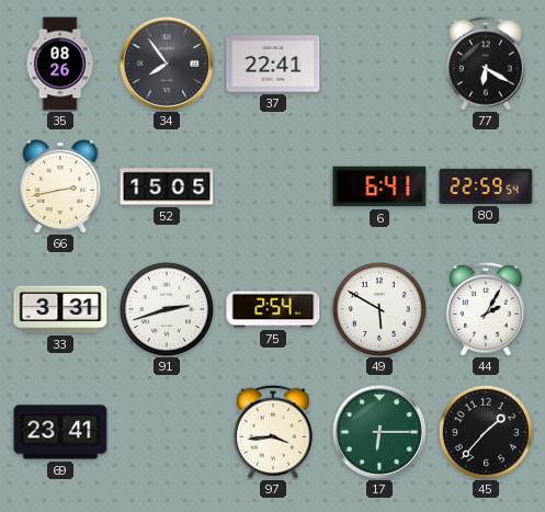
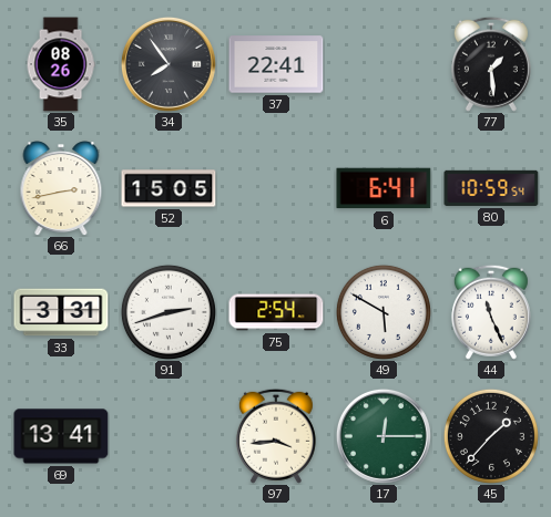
77: 6:20 -> 1:29
80: 22:59 -> 10:59
44: 2:05 -> 11:26
69: 23:41 -> 13:41
17: 6:15 -> 12:15
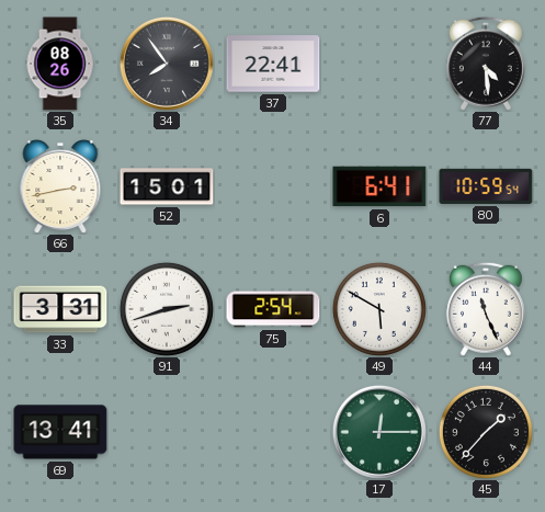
77: 1:29 -> 4:29
52: 15:05 -> 15:01
97: 3:44 -> none
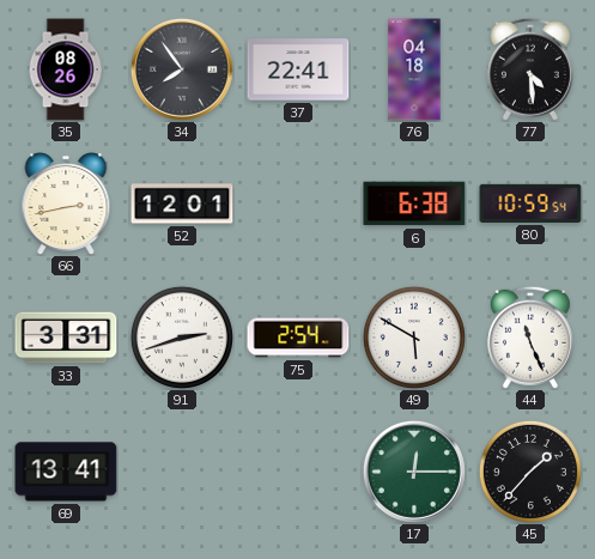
76: none -> 04:18
52: 15:01 -> 12:01
6: 6:41 -> 6:38
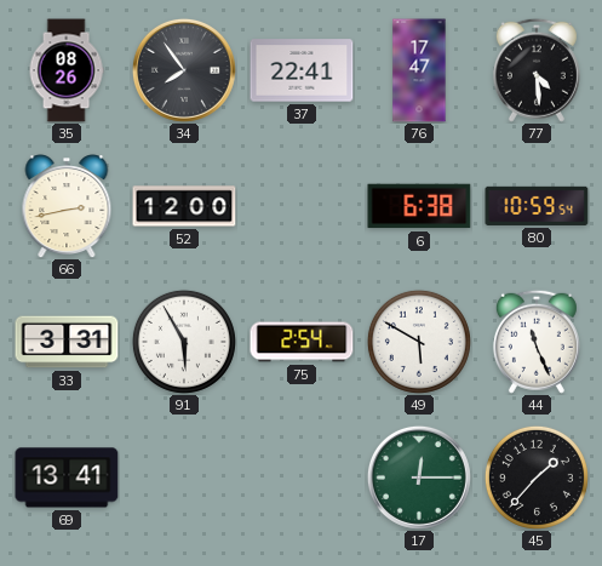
76: 04:18 -> 17:47
52: 12:01 -> 12:00
91: 2:42 -> 5:55
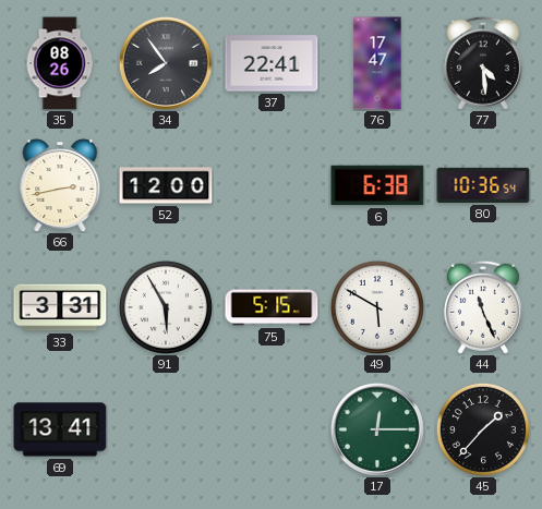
80: 10:59 -> 10:36
75: 2:54 -> 5:15
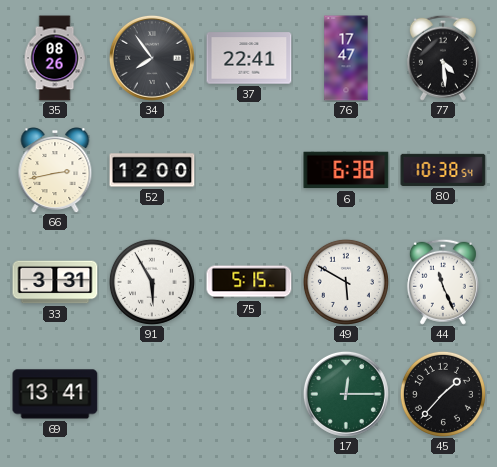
80: 10:36 -> 10:38
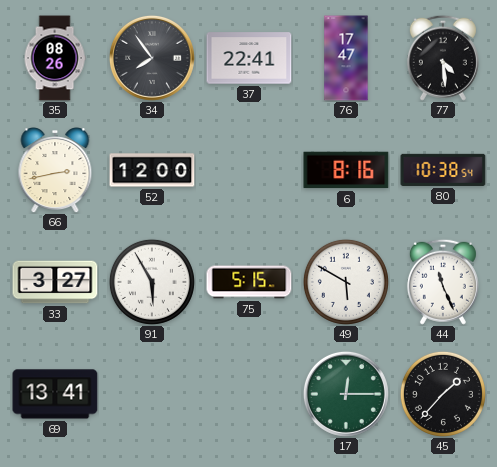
6: 6:38 -> 8:16
33: 3:31 -> 3:27
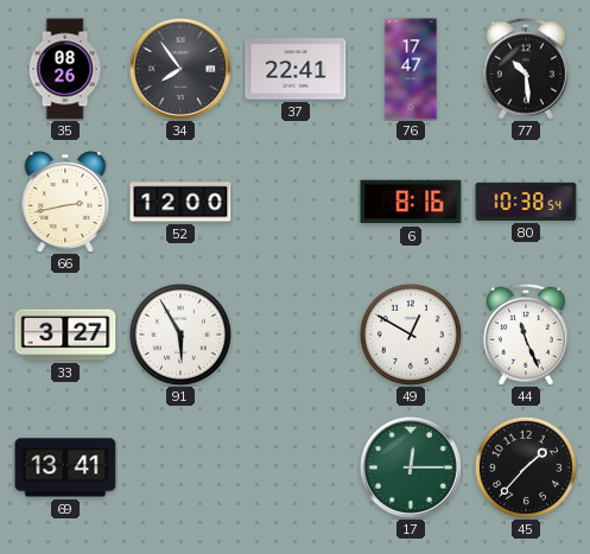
77: 4:29 -> 10:29
75: 5:15 -> none
49: 5:50 -> 12:50
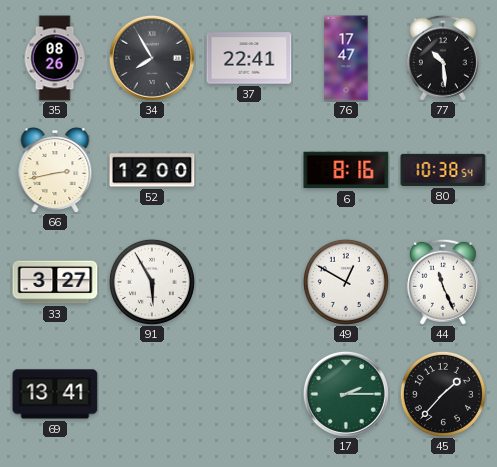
34: 7:54 -> 7:55
17: 12:15 -> 2:15
